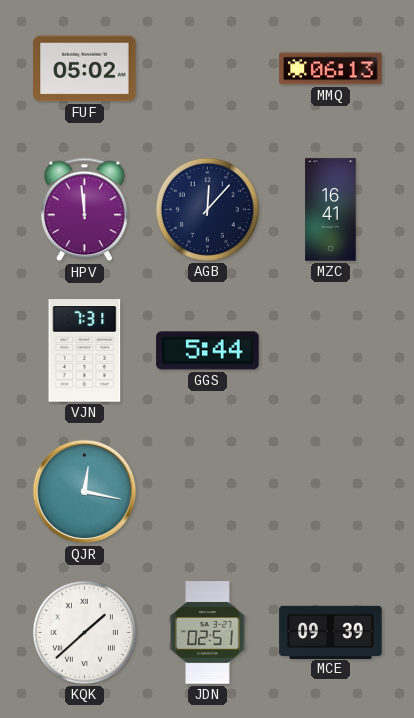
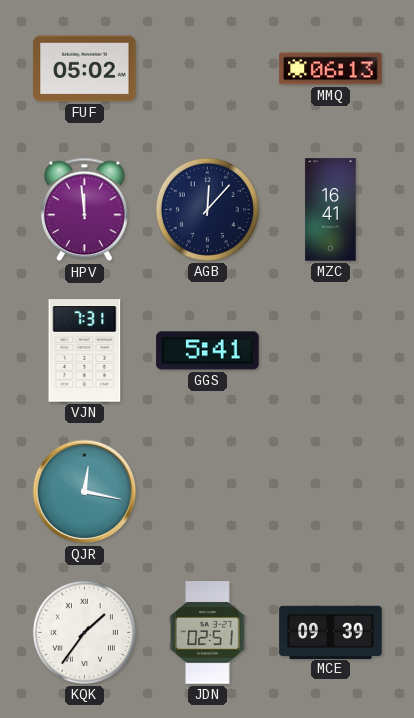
GGS: 5:44 -> 5:41
KQK: 1:38 -> 1:36
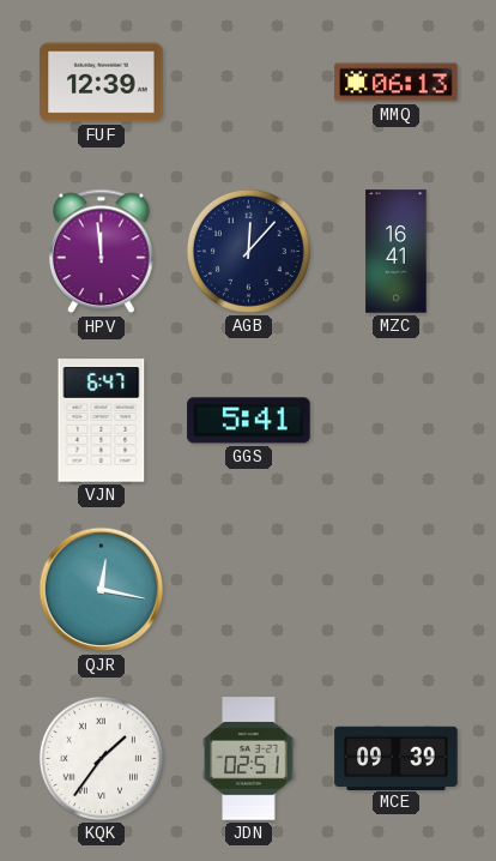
FUF: 05:02 -> 12:39
VJN: 7:31 -> 6:47
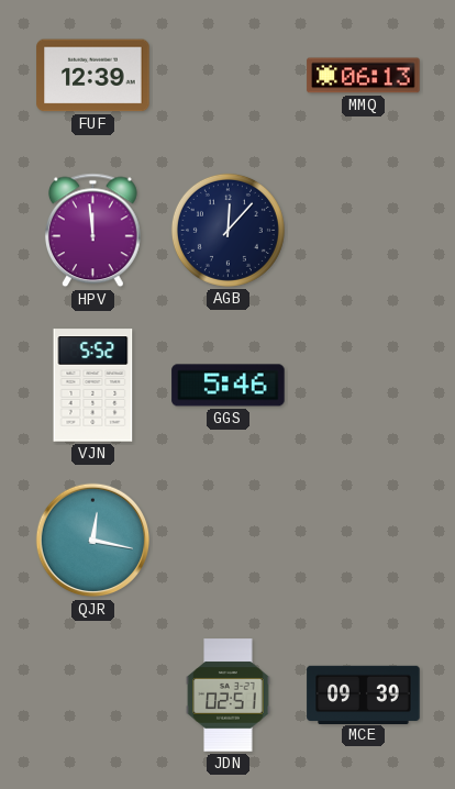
MZC: 16:41 -> none
VJN: 6:47 -> 5:52
GGS: 5:41 -> 5:46
KQK: 1:36 -> none
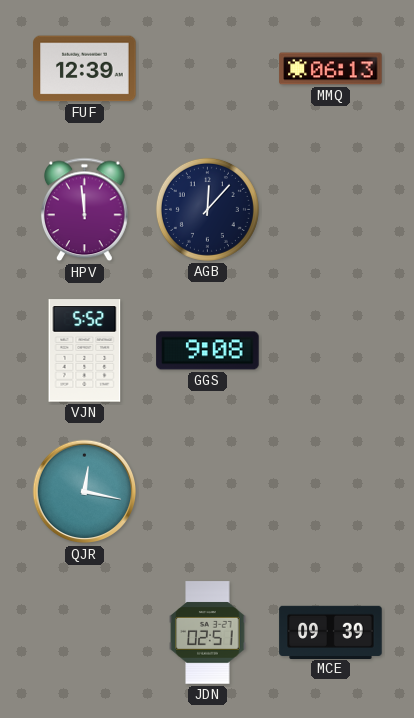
GGS: 5:46 -> 9:08
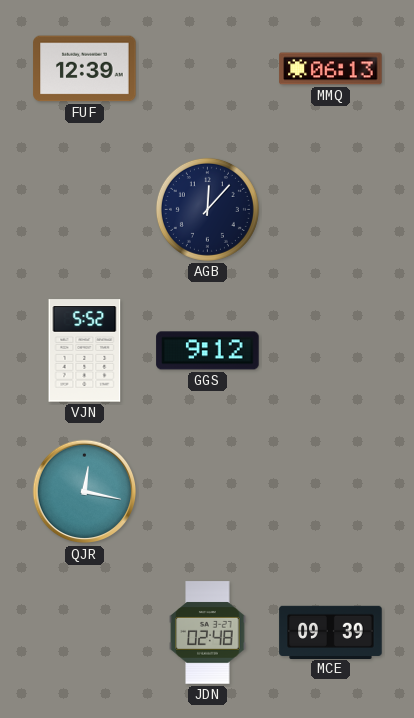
HPV: 11:59 -> none
GGS: 9:08 -> 9:12
JDN: 02:51 -> 02:48
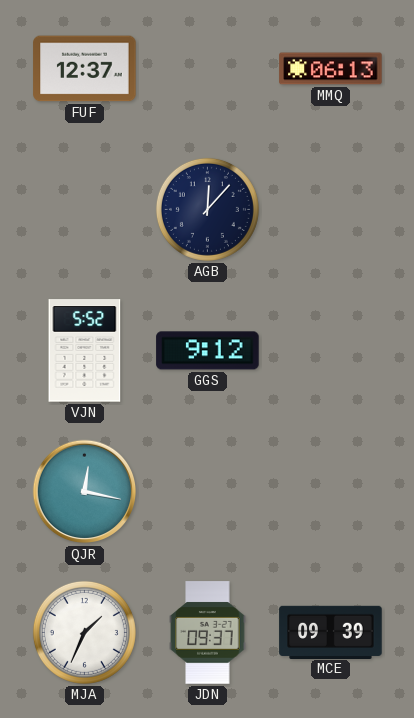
FUF: 12:39 -> 12:37
MJA: none -> 1:34
JDN: 02:48 -> 09:37
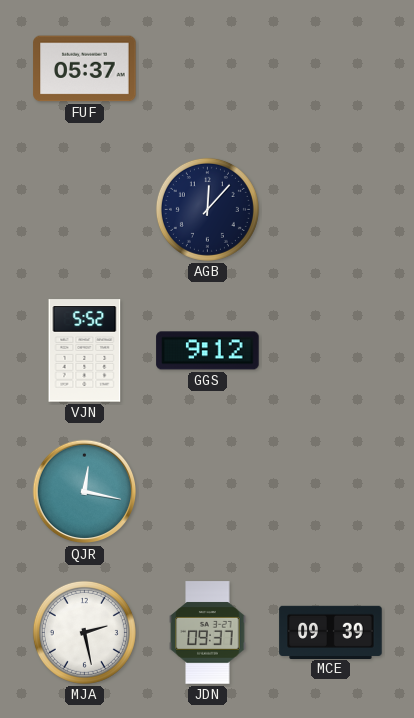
FUF: 12:37 -> 05:37
MMQ: 06:13 -> none
MJA: 1:34 -> 2:28
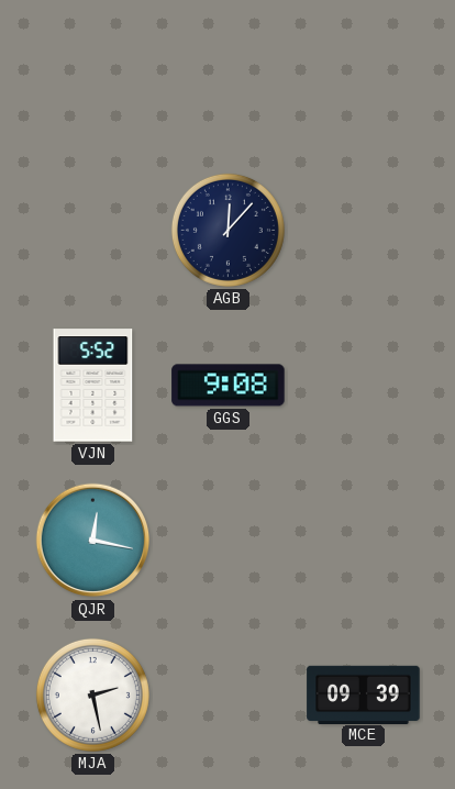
FUF: 05:37 -> none
GGS: 9:12 -> 9:08
JDN: 09:37 -> none
